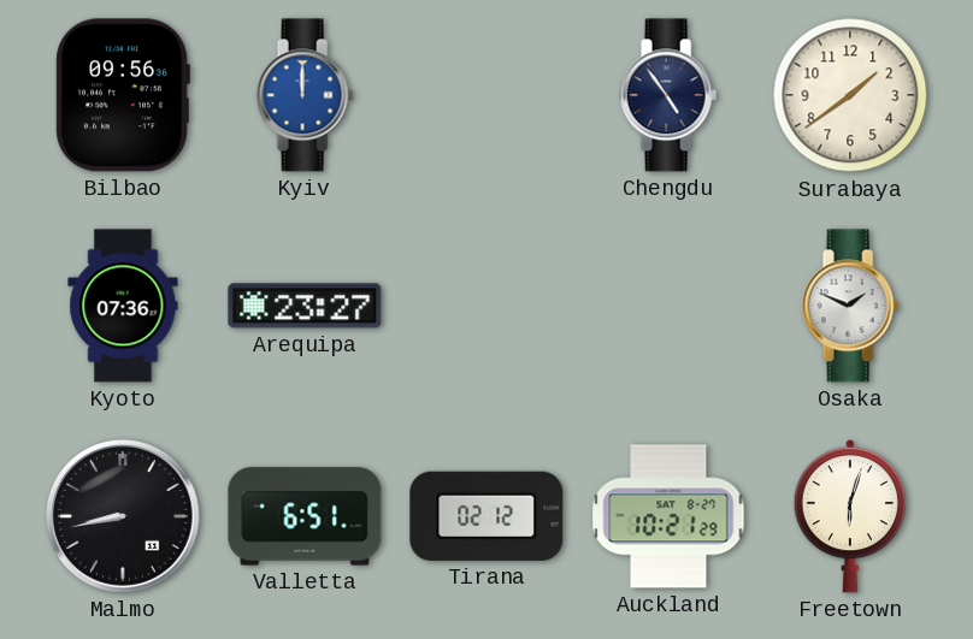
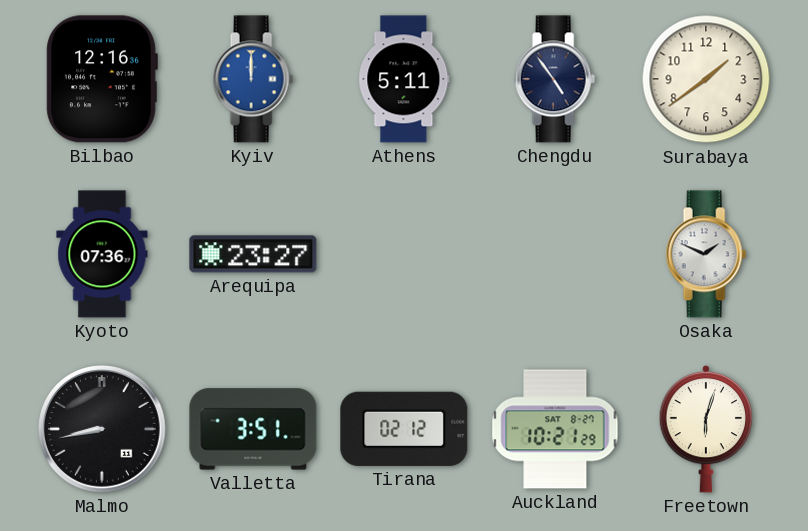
Bilbao: 09:56 -> 12:16
Athens: none -> 5:11
Valletta: 6:51 -> 3:51
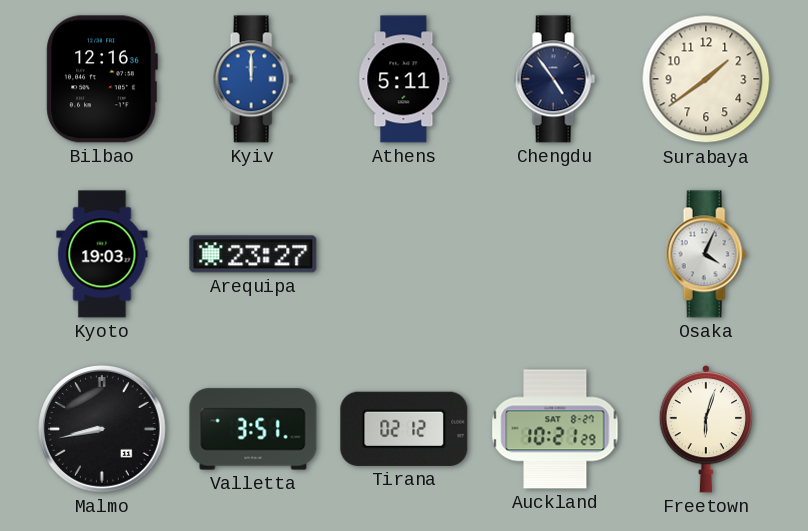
Kyoto: 07:36 -> 19:03
Osaka: 1:49 -> 4:04
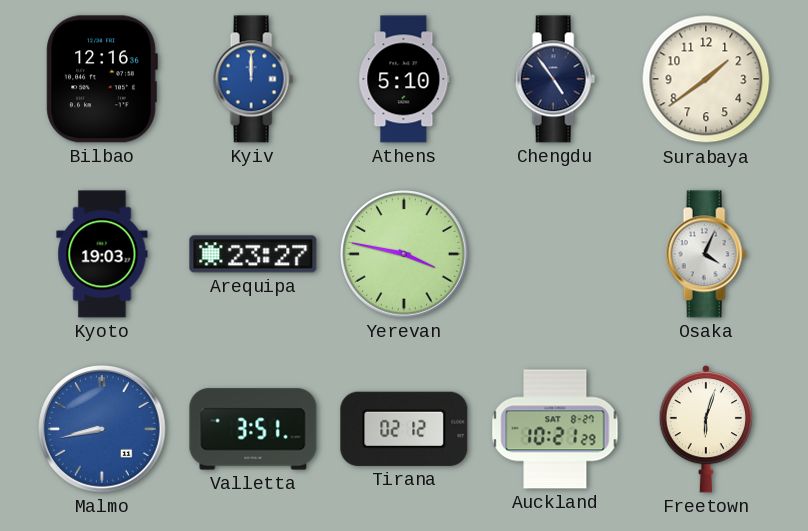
Athens: 5:11 -> 5:10
Yerevan: none -> 3:47
Malmo dial: black -> blue
